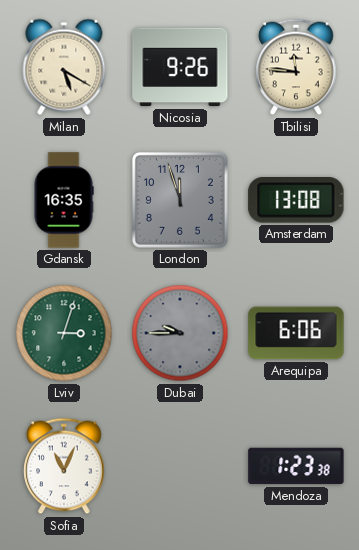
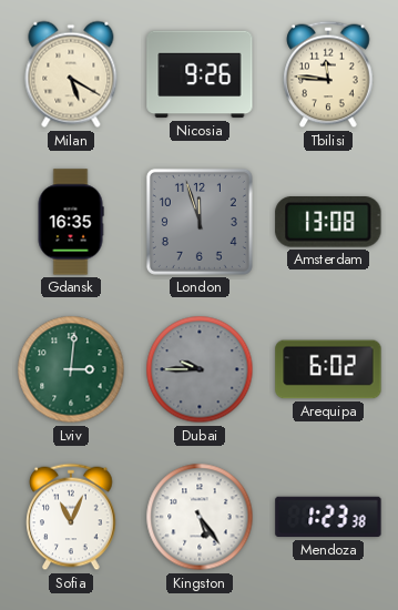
Lviv: 3:03 -> 3:01
Arequipa: 6:06 -> 6:02
Kingston: none -> 5:24
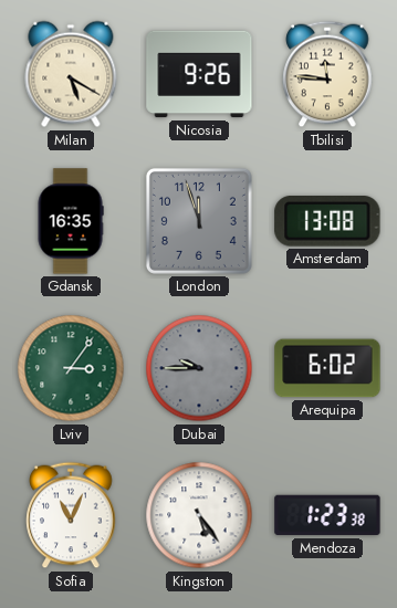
Lviv: 3:01 -> 3:06
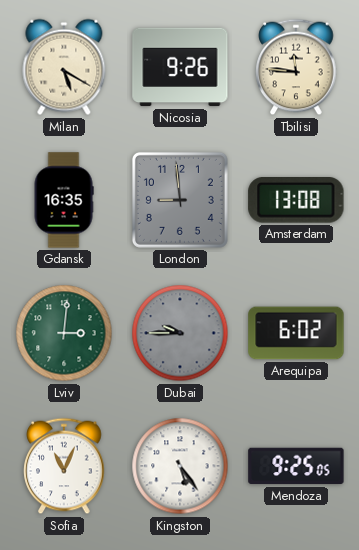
London: 11:57 -> 8:59
Lviv: 3:06 -> 3:01
Mendoza: 1:23 -> 9:25
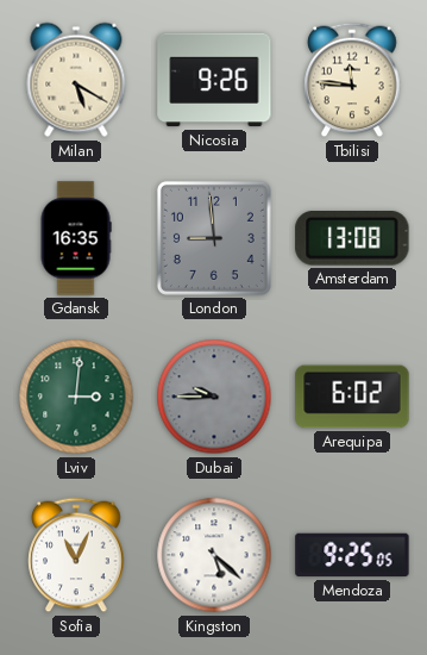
Kingston: 5:24 -> 5:22
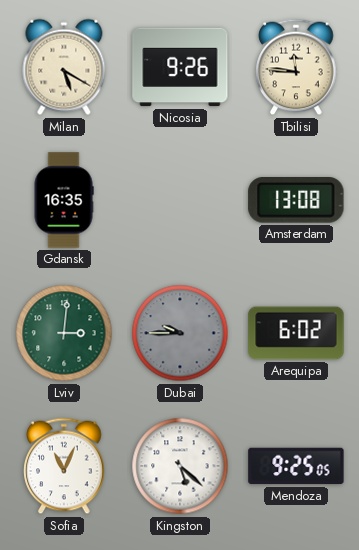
London: 8:59 -> none
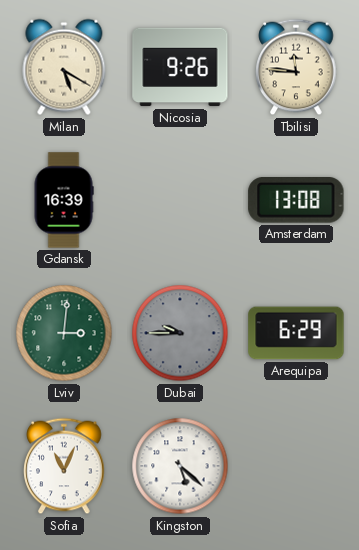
Gdansk: 16:35 -> 16:39
Arequipa: 6:02 -> 6:29
Mendoza: 9:25 -> none
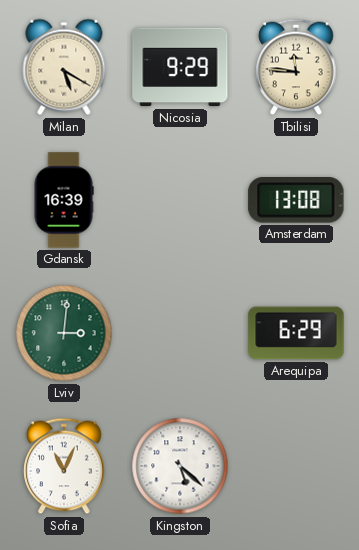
Nicosia: 9:26 -> 9:29
Dubai: 9:45 -> none
